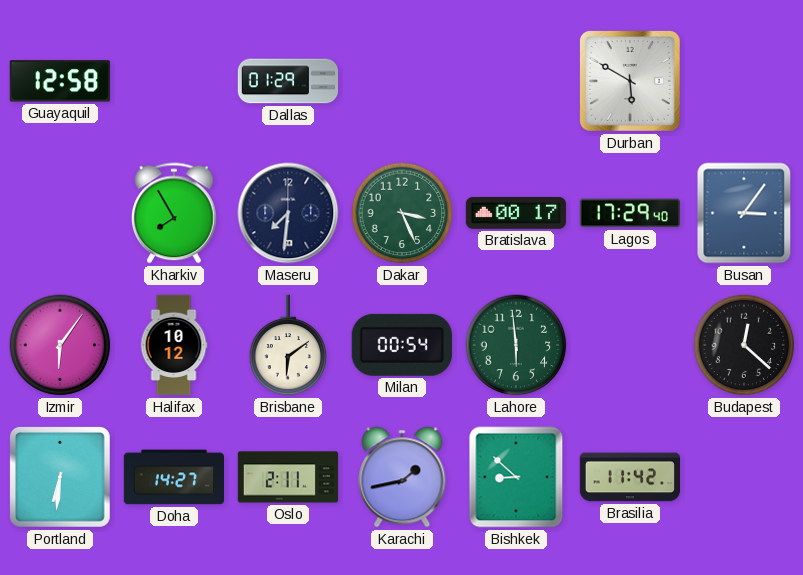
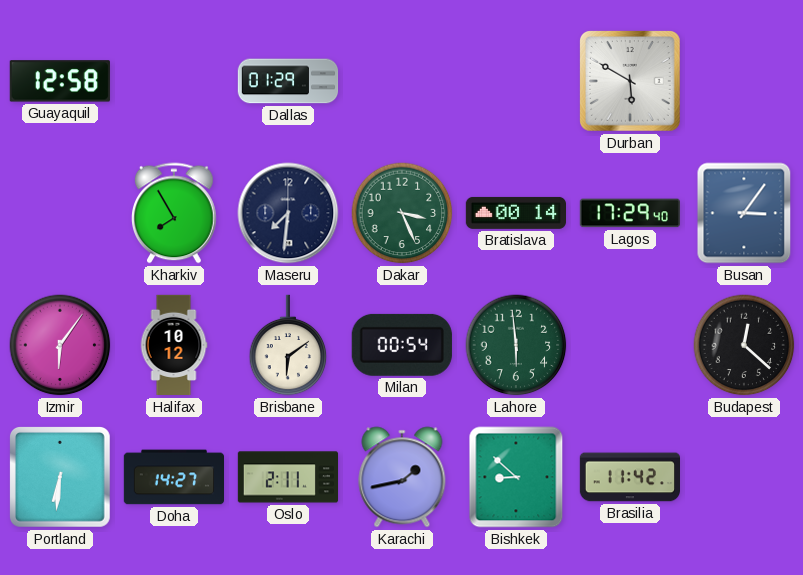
Bratislava: 00:17 -> 00:14
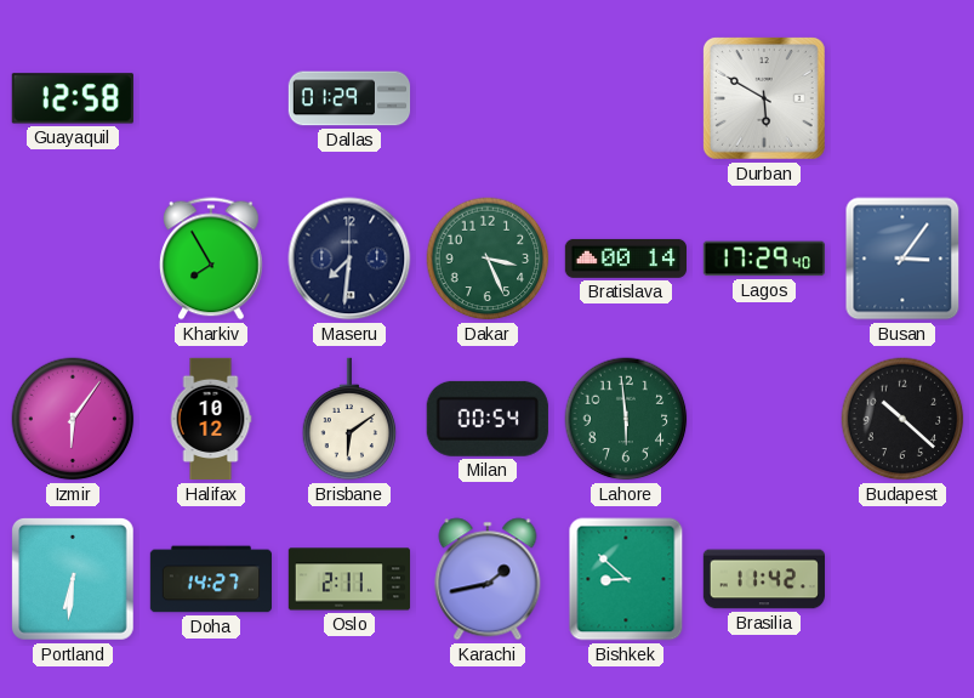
Budapest: 12:22 -> 10:22
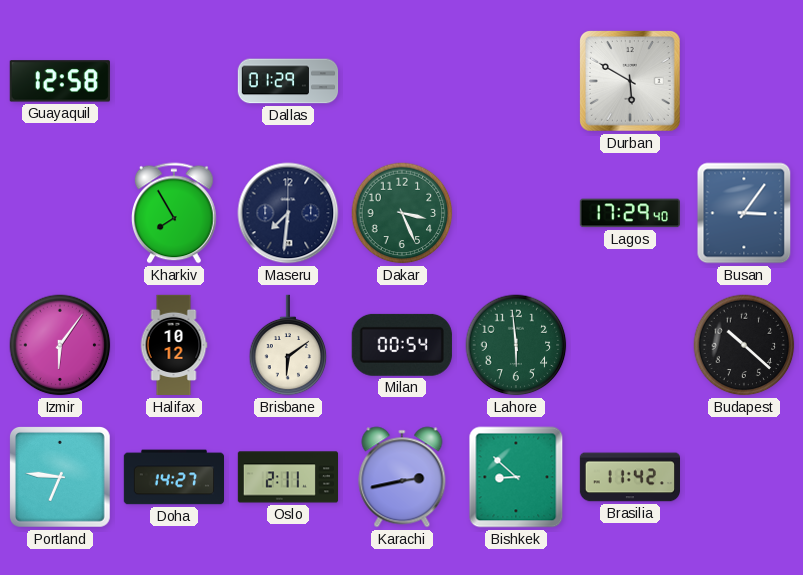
Bratislava: 00:14 -> none
Portland: 6:31 -> 6:46
Karachi: 1:43 -> 2:43
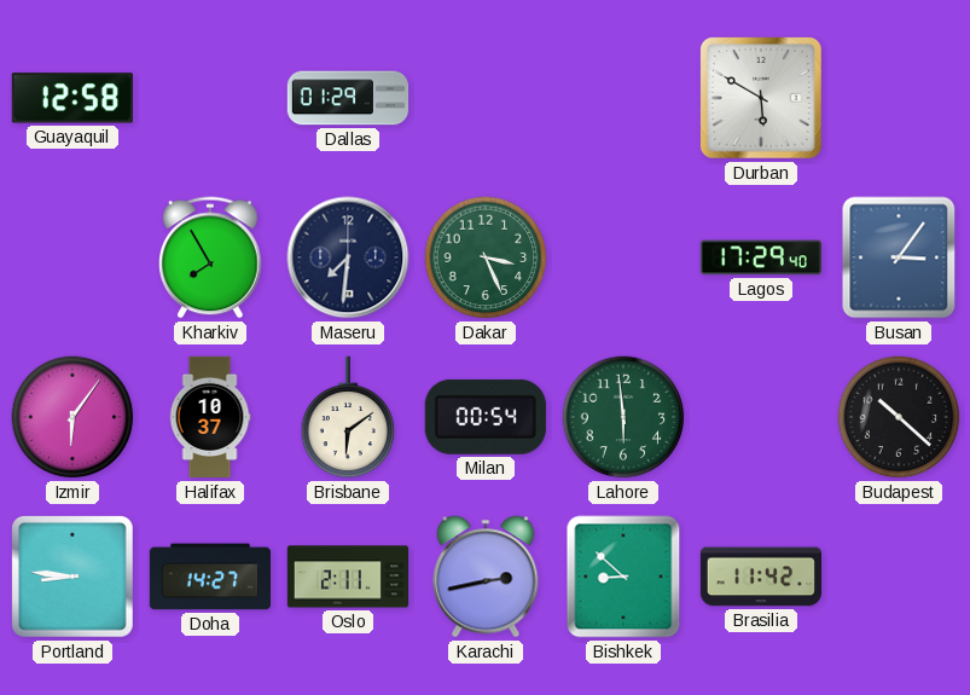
Halifax: 10:12 -> 10:37
Portland: 6:46 -> 8:46
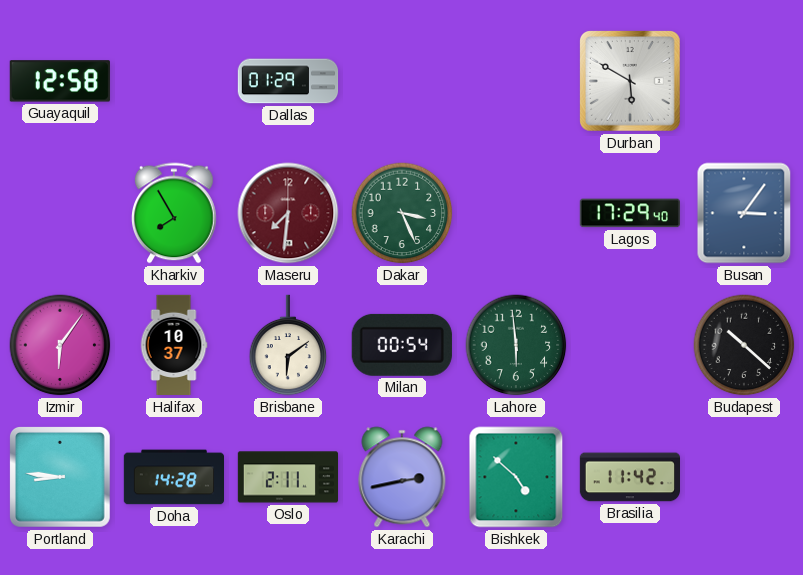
Maseru dial: navy -> burgundy
Doha: 14:27 -> 14:28
Bishkek: 8:52 -> 4:52
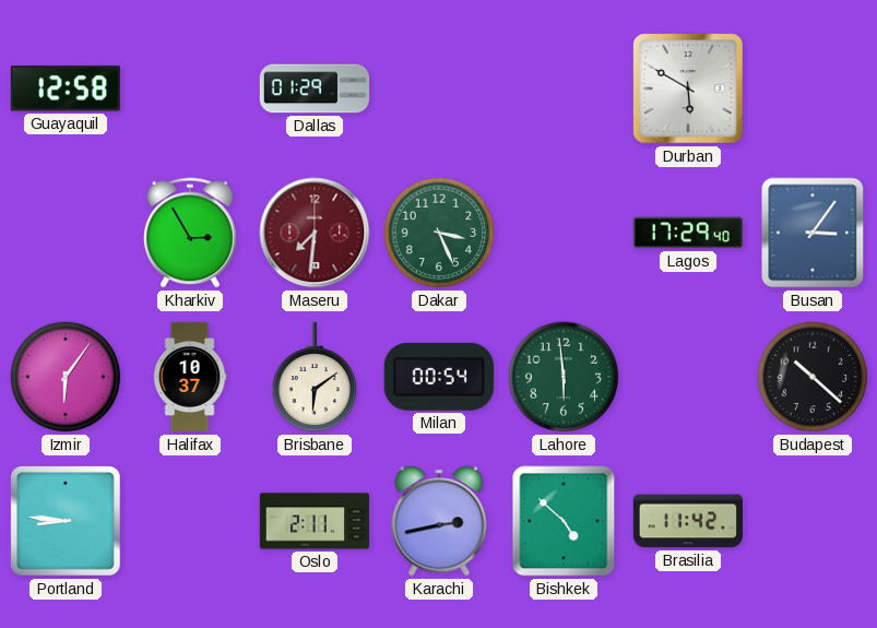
Kharkiv: 7:55 -> 2:55
Doha: 14:28 -> none
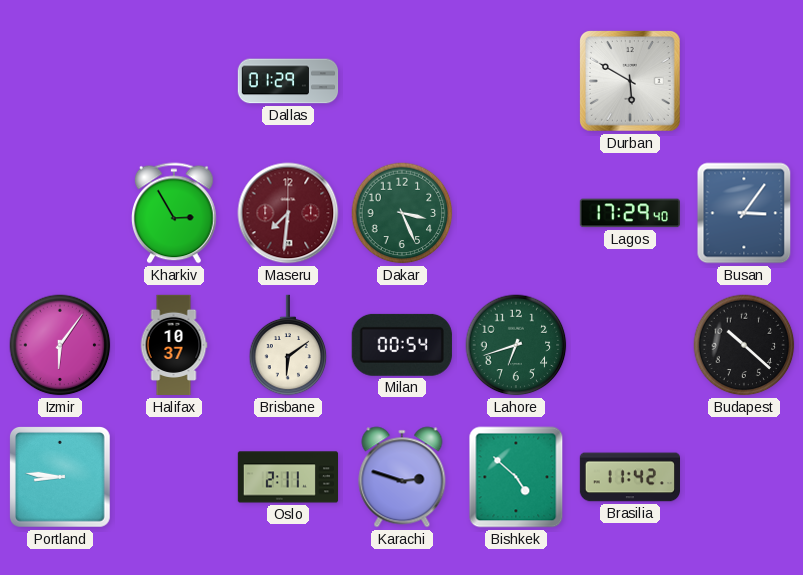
Guayaquil: 12:58 -> none
Lahore: 5:59 -> 6:42
Karachi: 2:43 -> 2:48
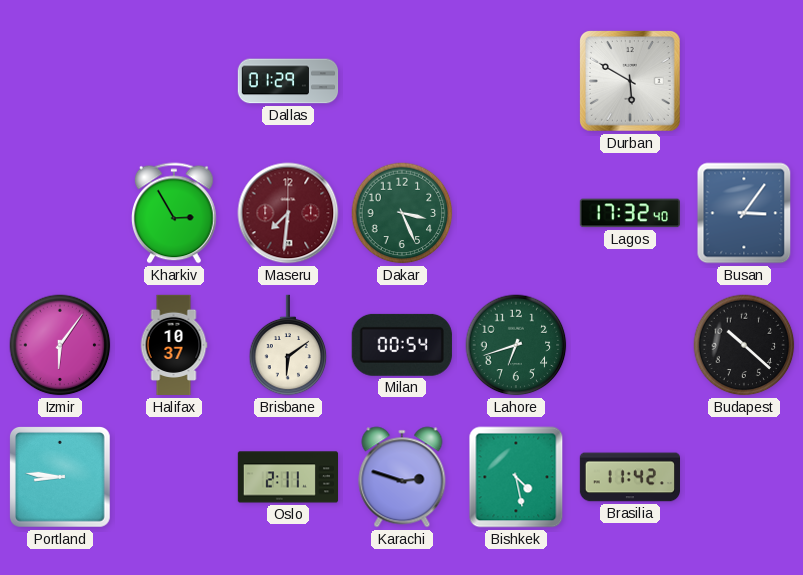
Lagos: 17:29 -> 17:32
Bishkek: 4:52 -> 4:28
